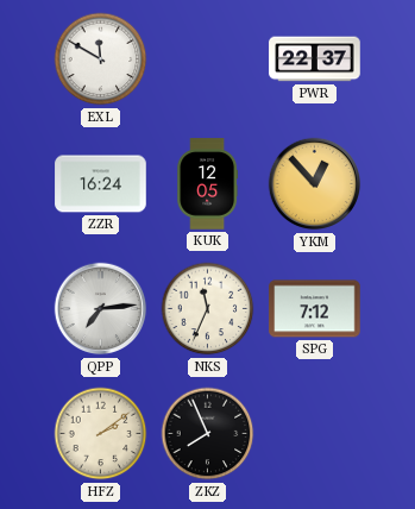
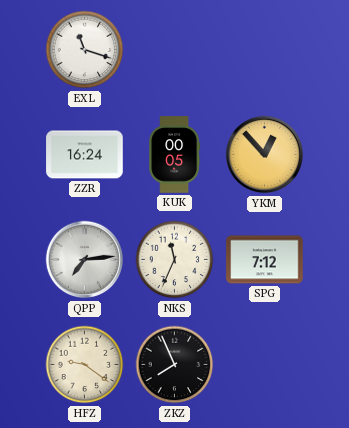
EXL: 11:50 -> 11:18
PWR: 22:37 -> none
KUK: 12:05 -> 00:05
HFZ: 2:09 -> 9:21
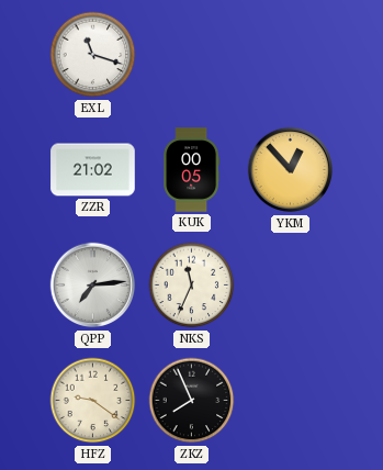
ZZR: 16:24 -> 21:02
SPG: 7:12 -> none
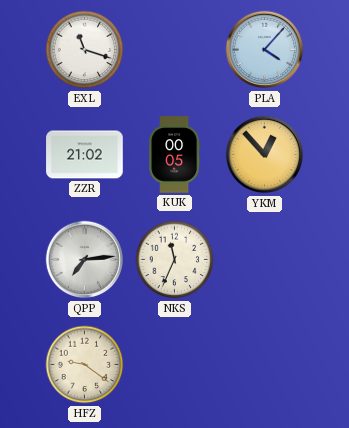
PLA: none -> 4:07
ZKZ: 7:56 -> none
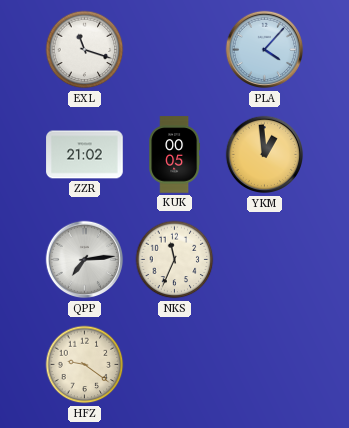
YKM: 12:53 -> 12:59
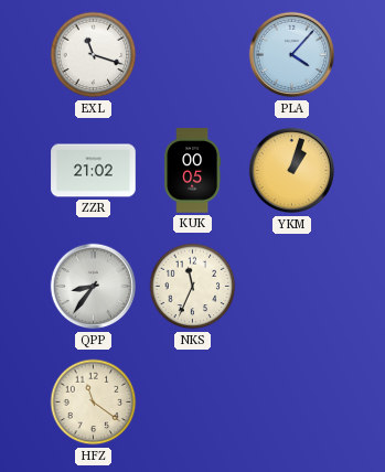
YKM: 12:59 -> 1:03
QPP: 7:14 -> 8:36
HFZ: 9:21 -> 11:21
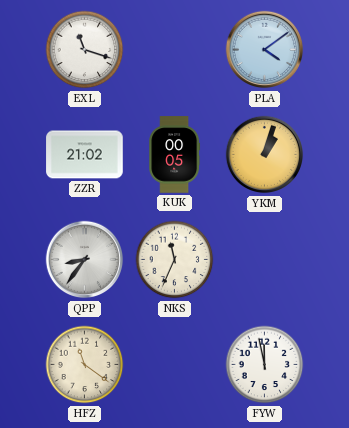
PLA: 4:07 -> 4:09
FYW: none -> 11:58
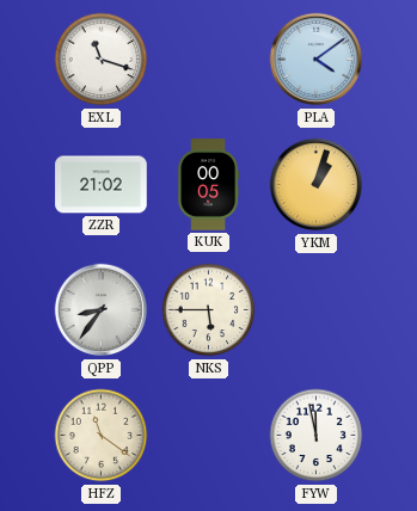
NKS: 11:34 -> 5:45
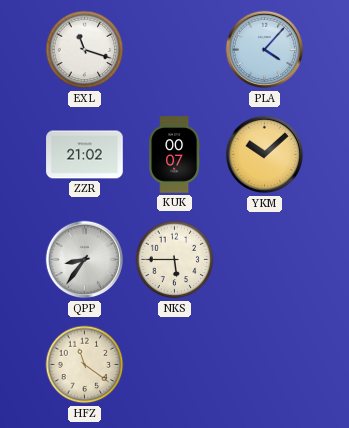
PLA: 4:09 -> 4:07
KUK: 00:05 -> 00:07
YKM: 1:03 -> 10:08
FYW: 11:58 -> none
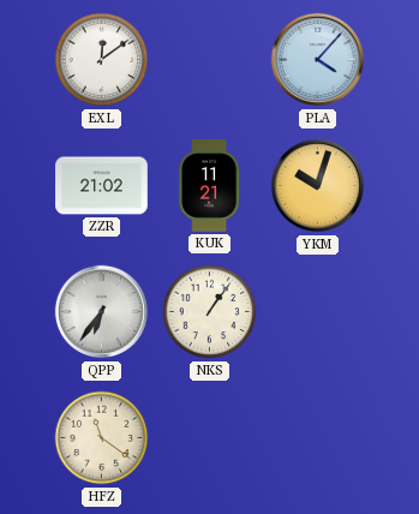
EXL: 11:18 -> 12:09
KUK: 00:07 -> 11:21
YKM: 10:08 -> 10:03
QPP: 8:36 -> 6:36
NKS: 5:45 -> 1:06
